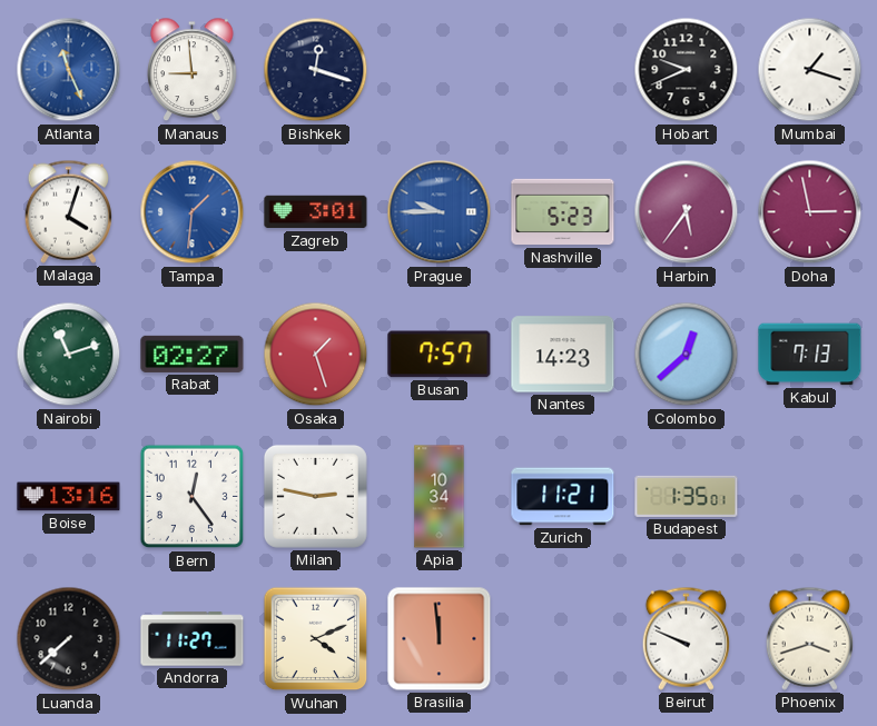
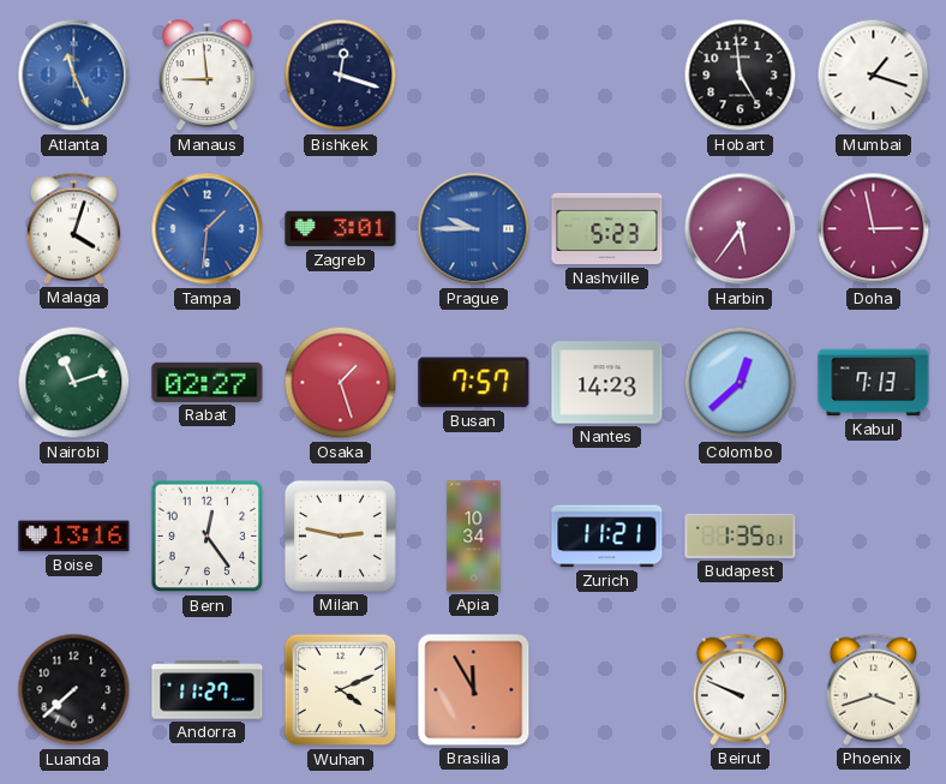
Hobart: 9:41 -> 4:59
Brasilia: 11:59 -> 11:55
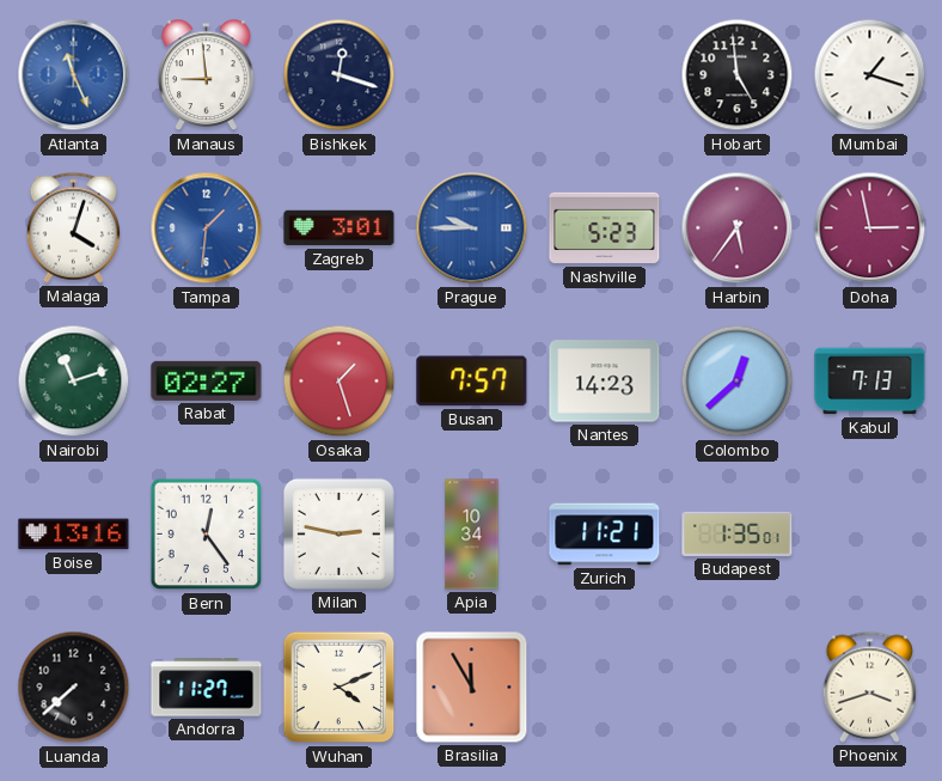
Beirut: 9:49 -> none
